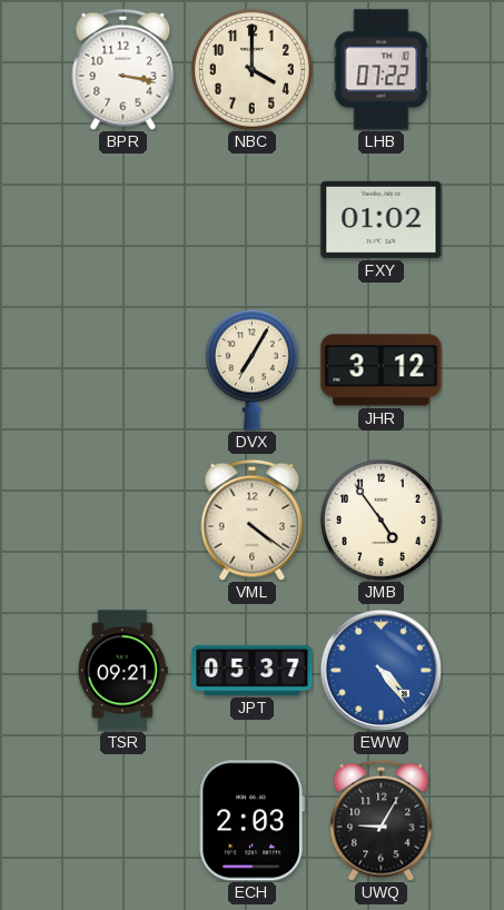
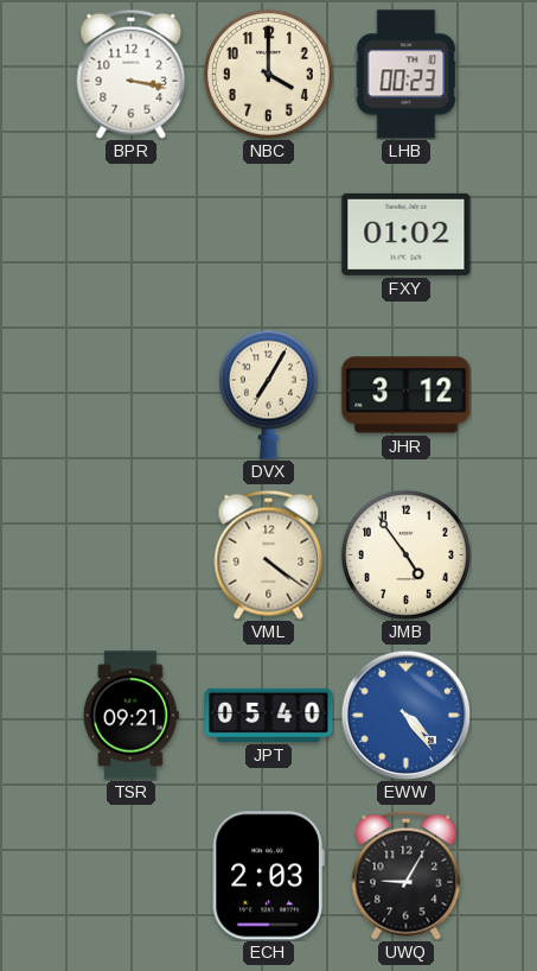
LHB: 07:22 -> 00:23
JPT: 05:37 -> 05:40
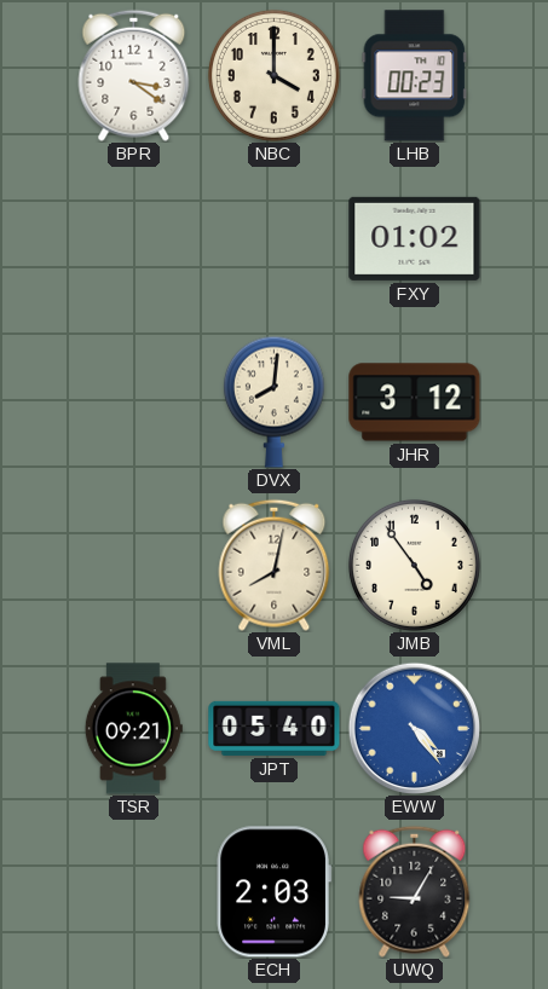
BPR: 3:17 -> 3:21
DVX: 7:05 -> 8:01
VML: 4:21 -> 8:02
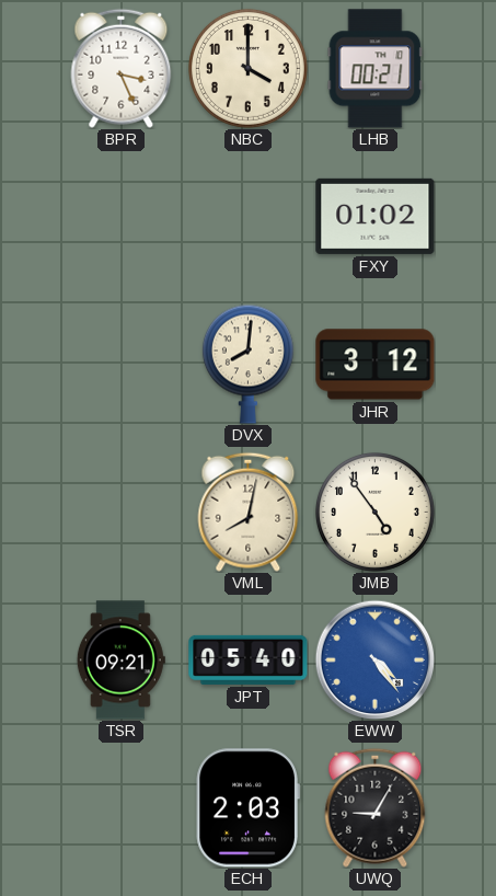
BPR: 3:21 -> 3:26
LHB: 00:23 -> 00:21
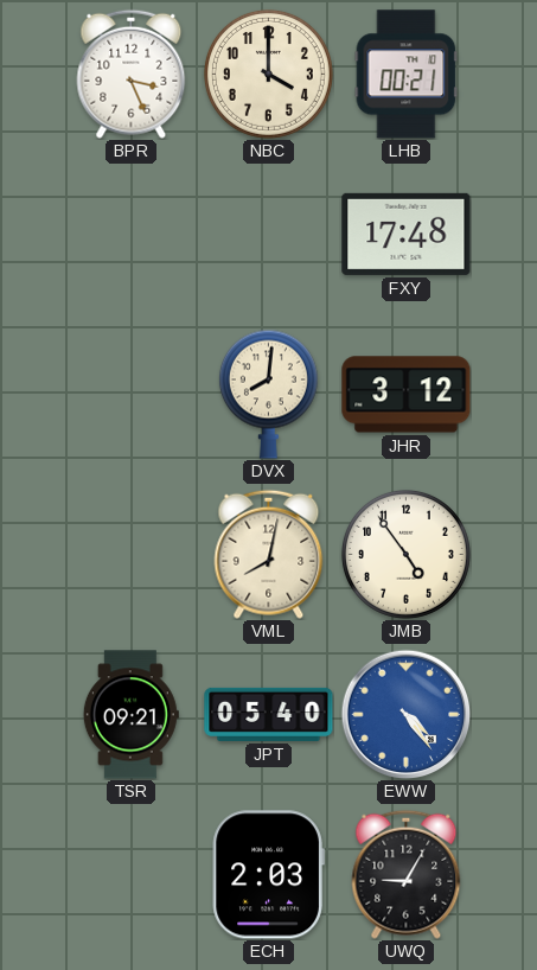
FXY: 01:02 -> 17:48
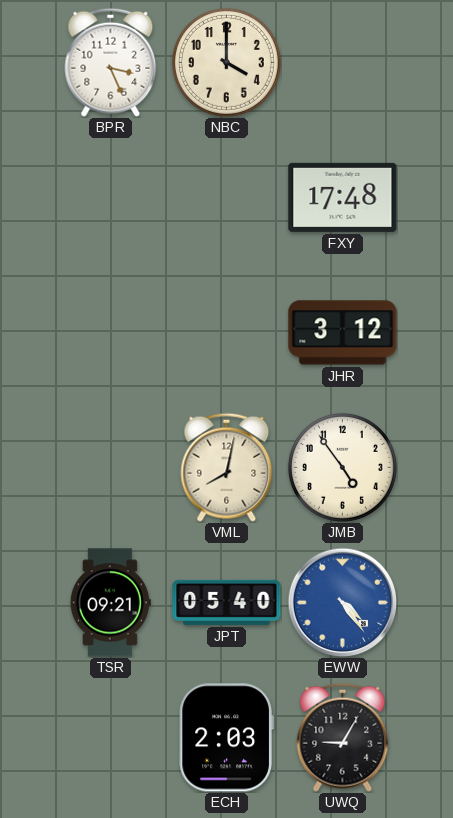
LHB: 00:21 -> none
DVX: 8:01 -> none
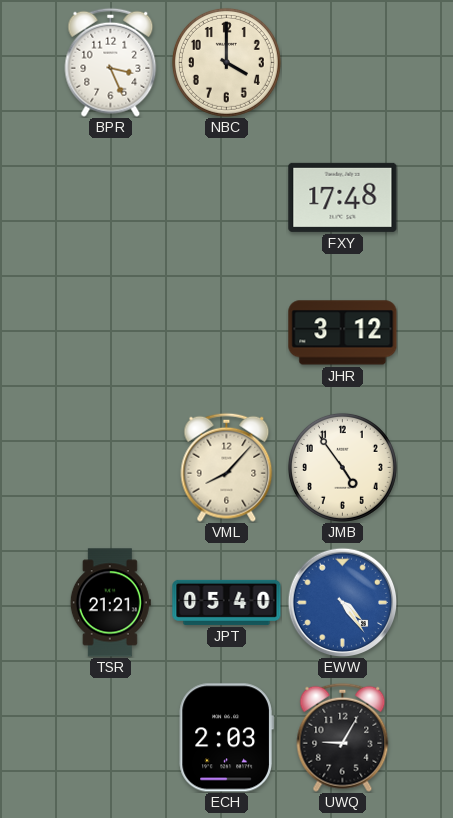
VML: 8:02 -> 8:07
TSR: 09:21 -> 21:21
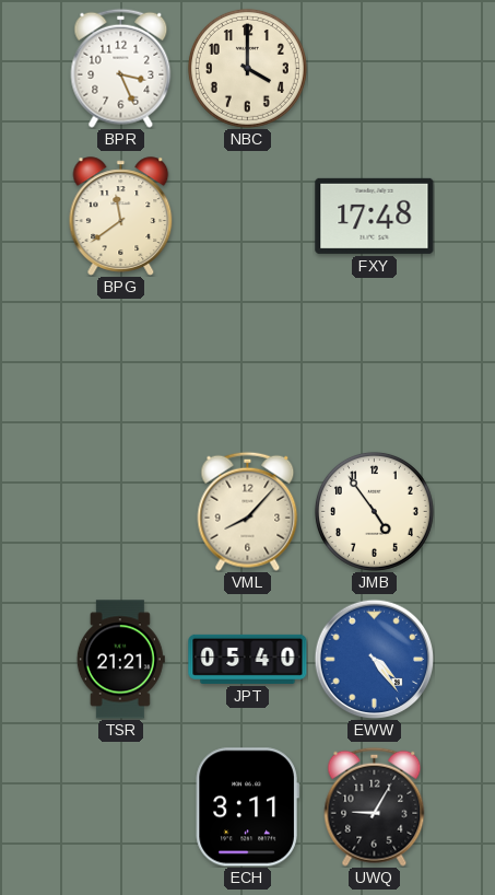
BPG: none -> 11:39
JHR: 3:12 -> none
ECH: 2:03 -> 3:11
